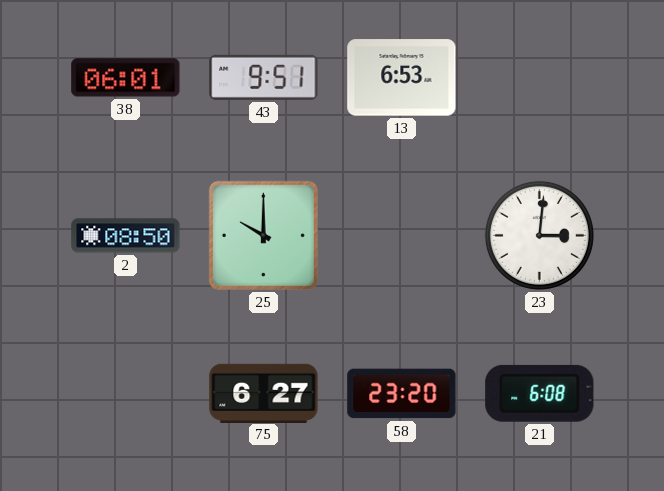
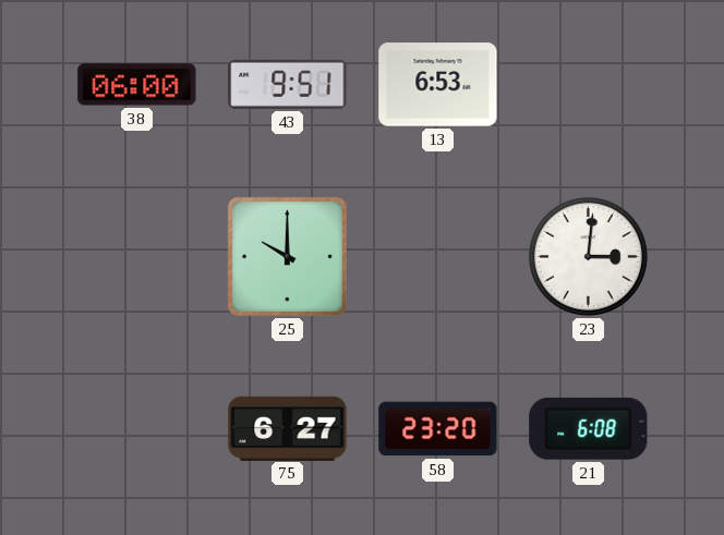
38: 06:01 -> 06:00
2: 08:50 -> none
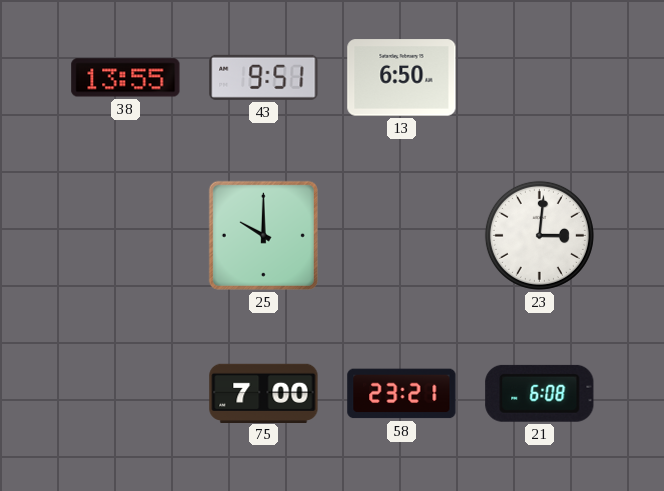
38: 06:00 -> 13:55
13: 6:53 -> 6:50
75: 6:27 -> 7:00
58: 23:20 -> 23:21
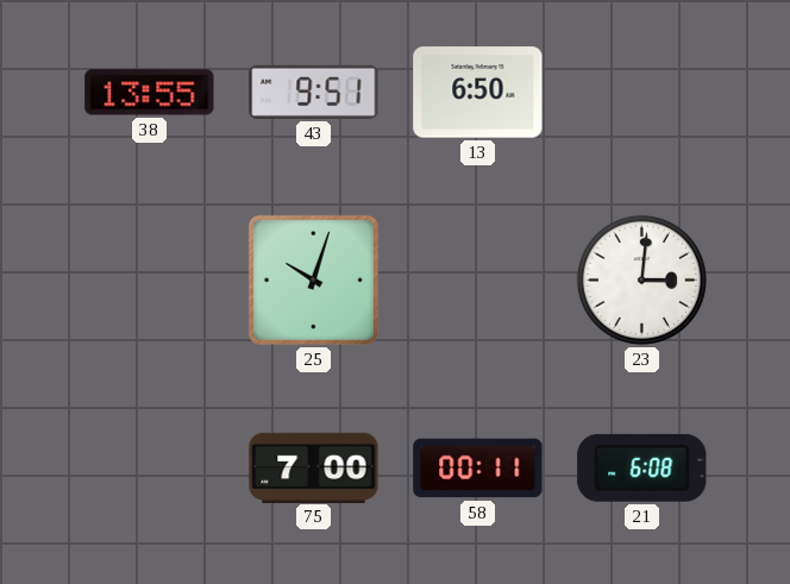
25: 10:00 -> 10:03
58: 23:21 -> 00:11
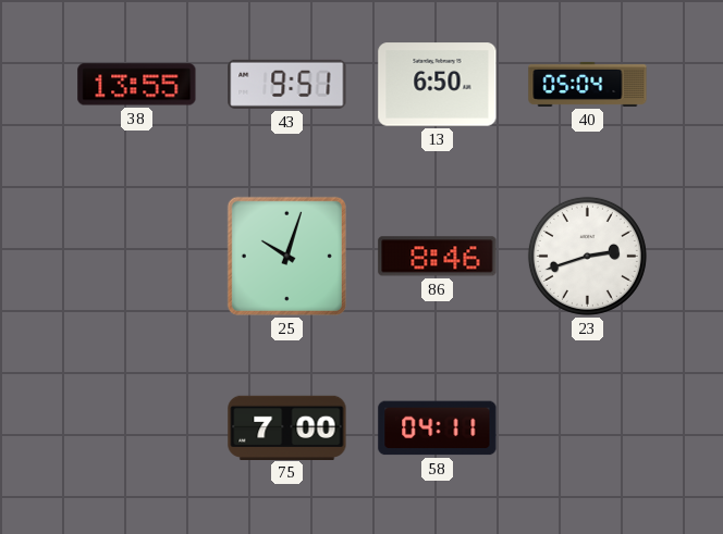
40: none -> 05:04
86: none -> 8:46
23: 3:01 -> 2:42
58: 00:11 -> 04:11
21: 6:08 -> none
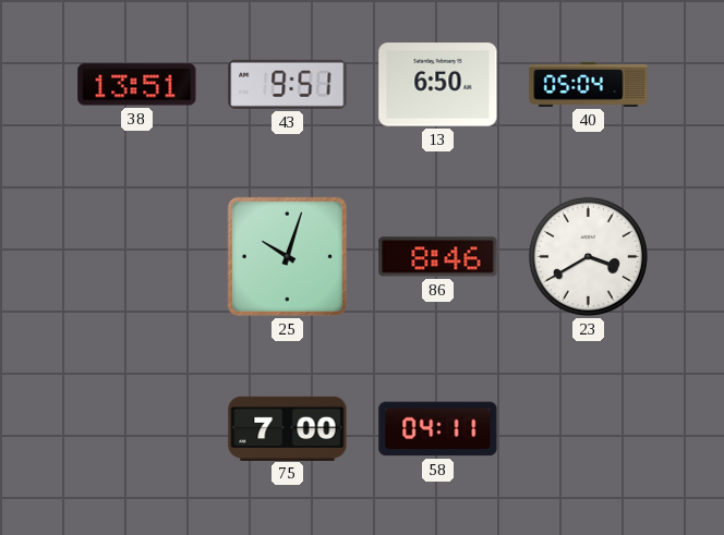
38: 13:55 -> 13:51
23: 2:42 -> 3:40
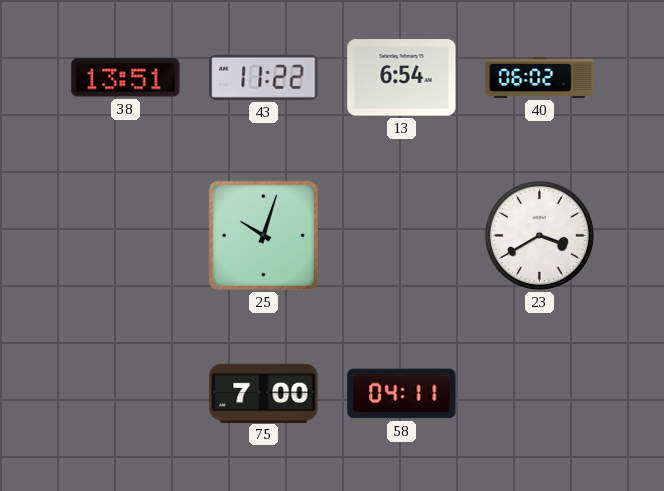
43: 9:51 -> 11:22
13: 6:50 -> 6:54
40: 05:04 -> 06:02
86: 8:46 -> none
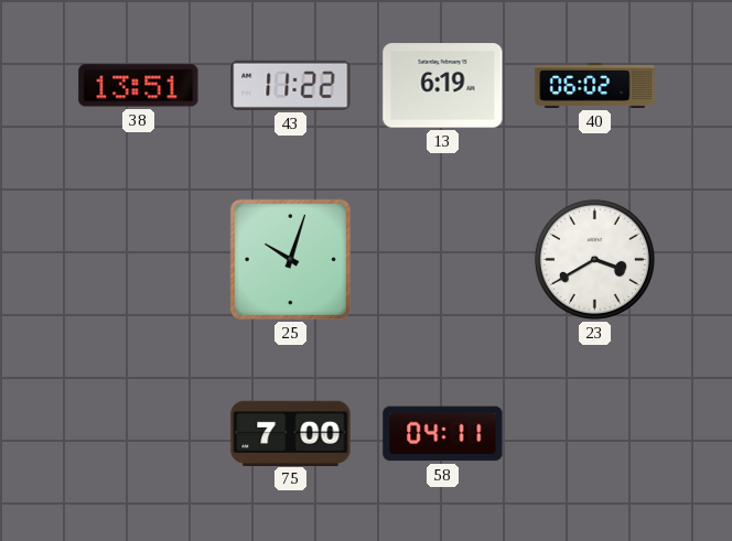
13: 6:54 -> 6:19
